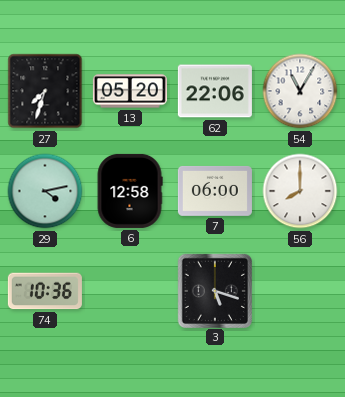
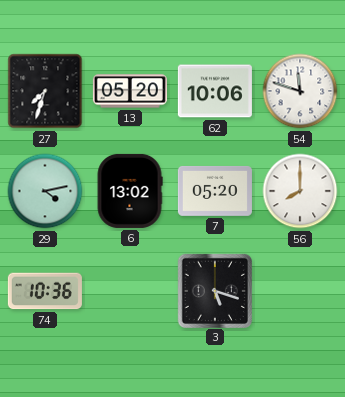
62: 22:06 -> 10:06
54: 11:05 -> 11:48
6: 12:58 -> 13:02
7: 06:00 -> 05:20
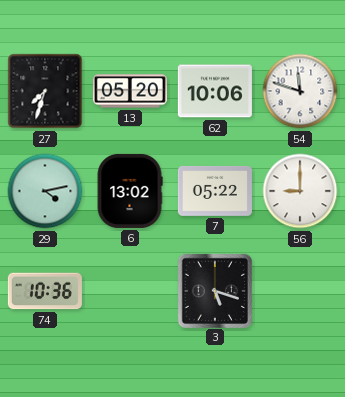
7: 05:20 -> 05:22
56: 8:00 -> 9:00
